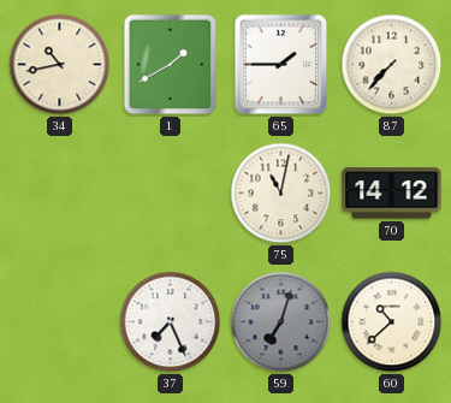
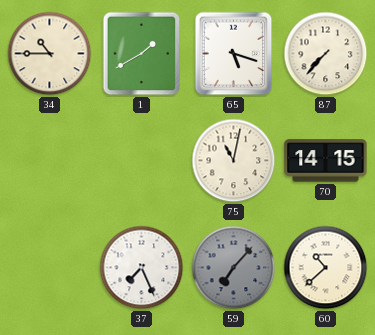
34: 10:43 -> 10:45
65: 1:45 -> 5:18
70: 14:12 -> 14:15
59: 7:03 -> 7:07
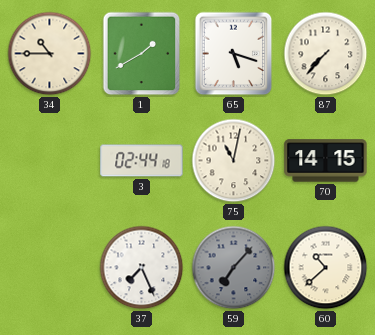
3: none -> 02:44
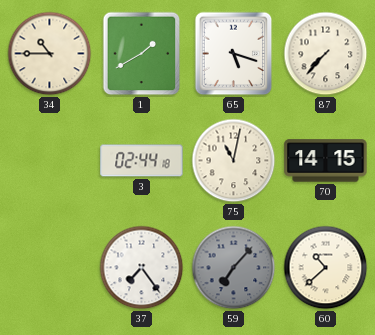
37: 7:26 -> 7:24
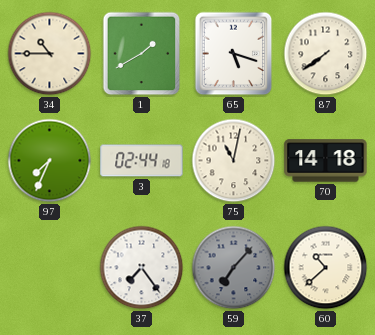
87: 7:37 -> 7:39
97: none -> 7:34
70: 14:15 -> 14:18
